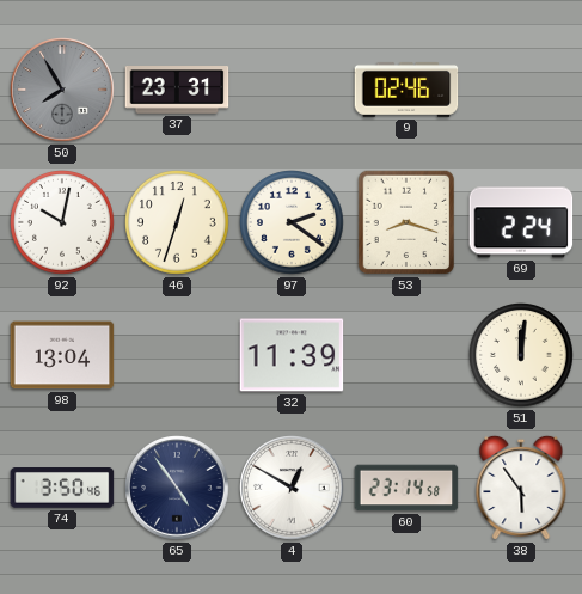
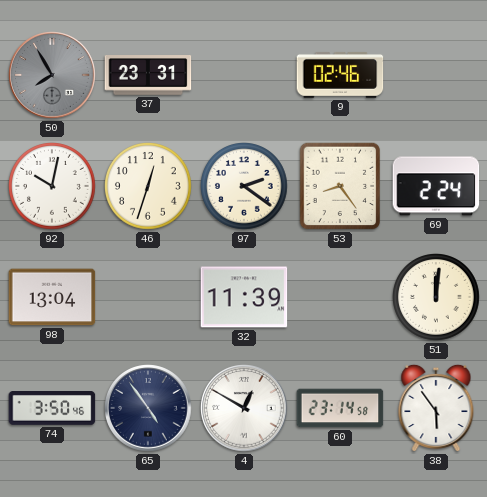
53: 8:18 -> 8:24
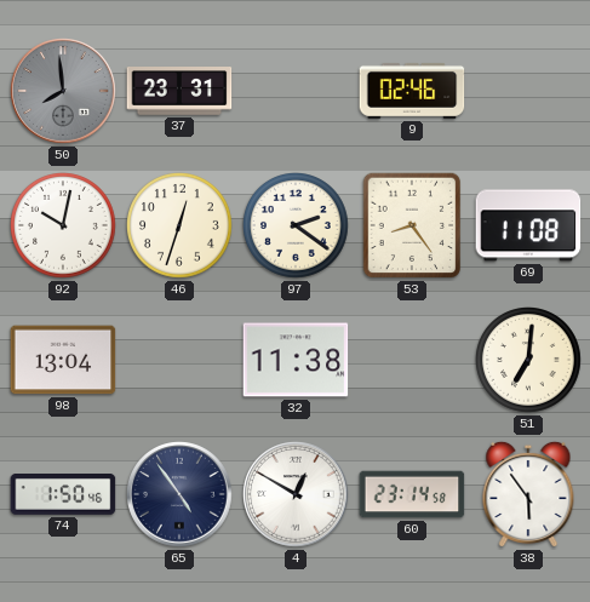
50: 7:55 -> 7:59
69: 2:24 -> 11:08
32: 11:39 -> 11:38
51: 12:01 -> 7:01
74: 3:50 -> 1:50
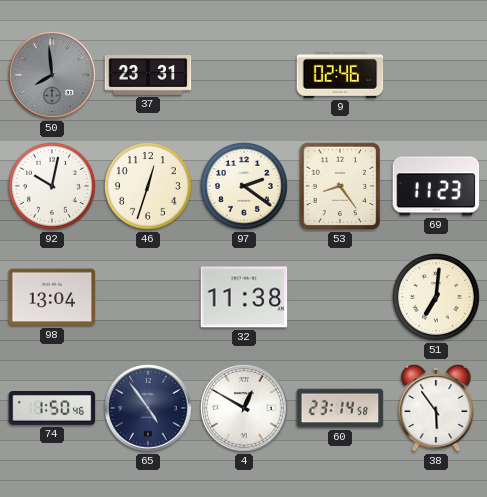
69: 11:08 -> 11:23
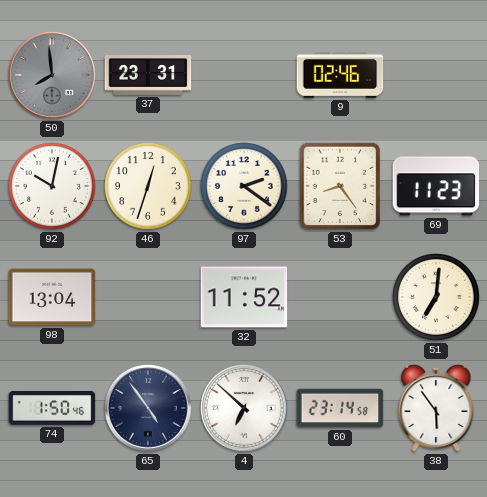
32: 11:38 -> 11:52
4: 12:50 -> 6:52
